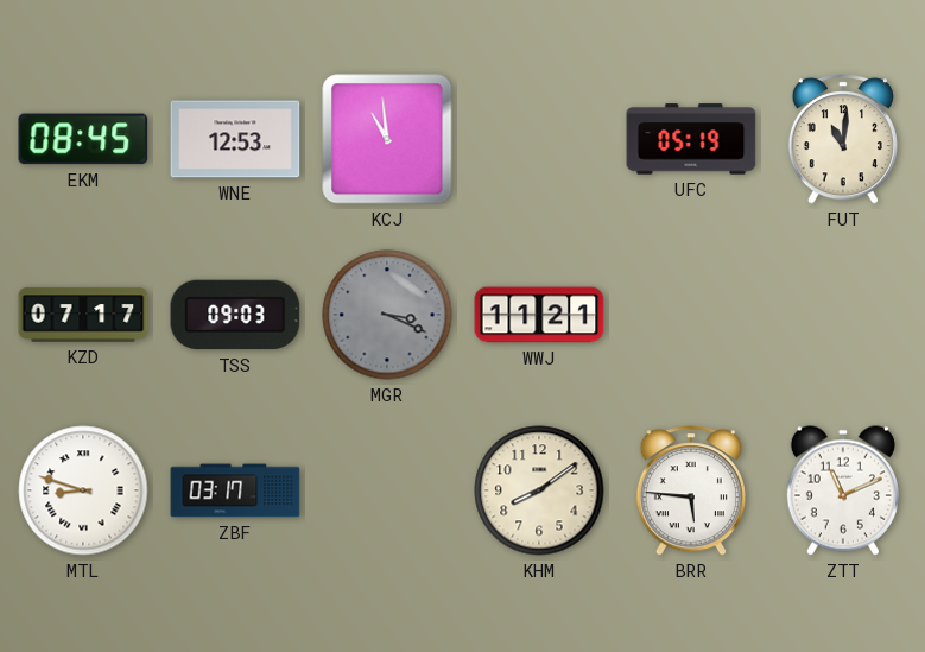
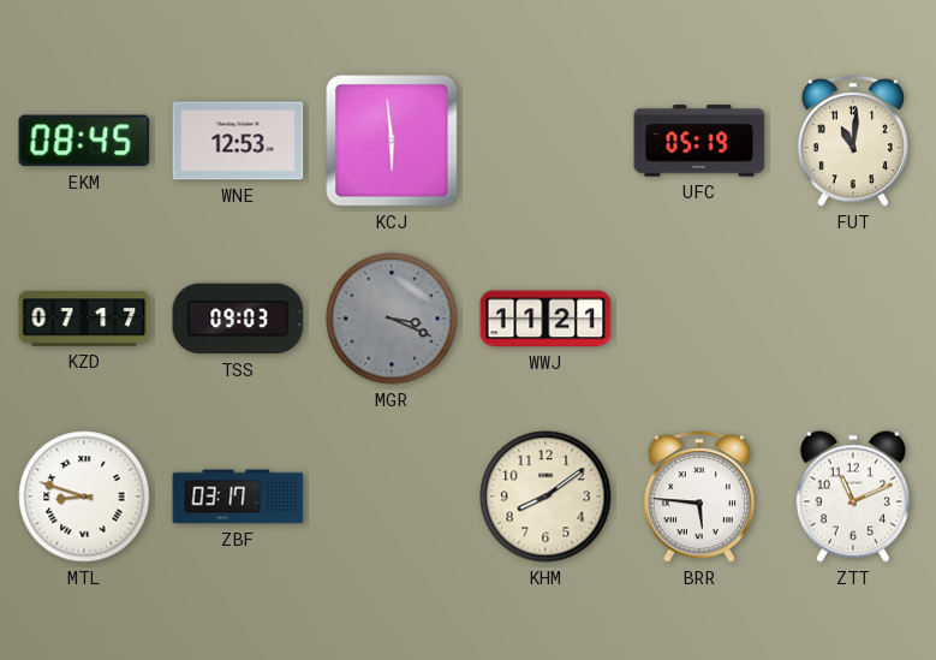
KCJ: 10:59 -> 5:59
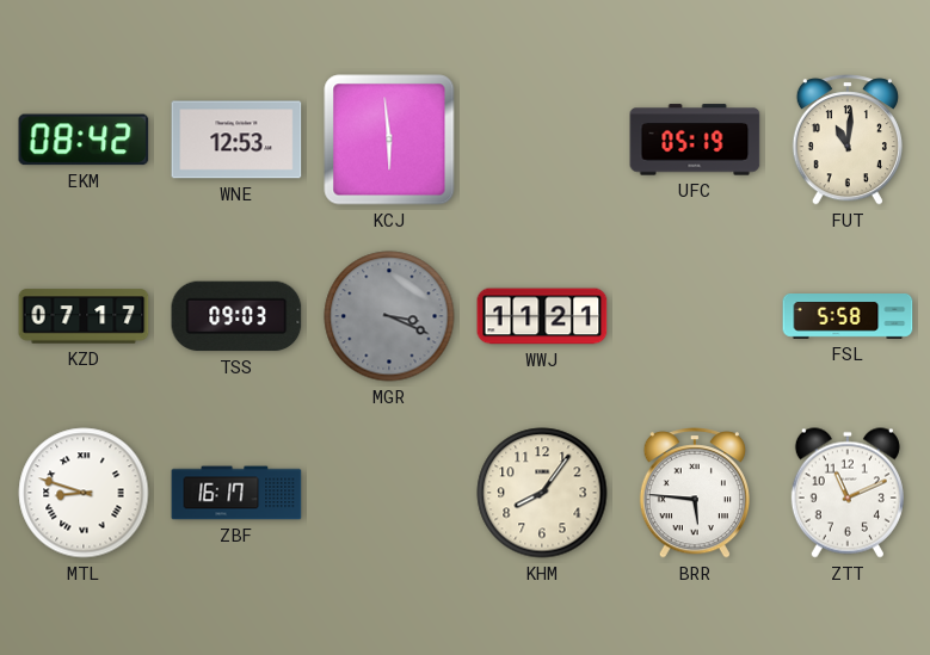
EKM: 08:45 -> 08:42
FSL: none -> 5:58
ZBF: 03:17 -> 16:17
KHM: 8:09 -> 8:06
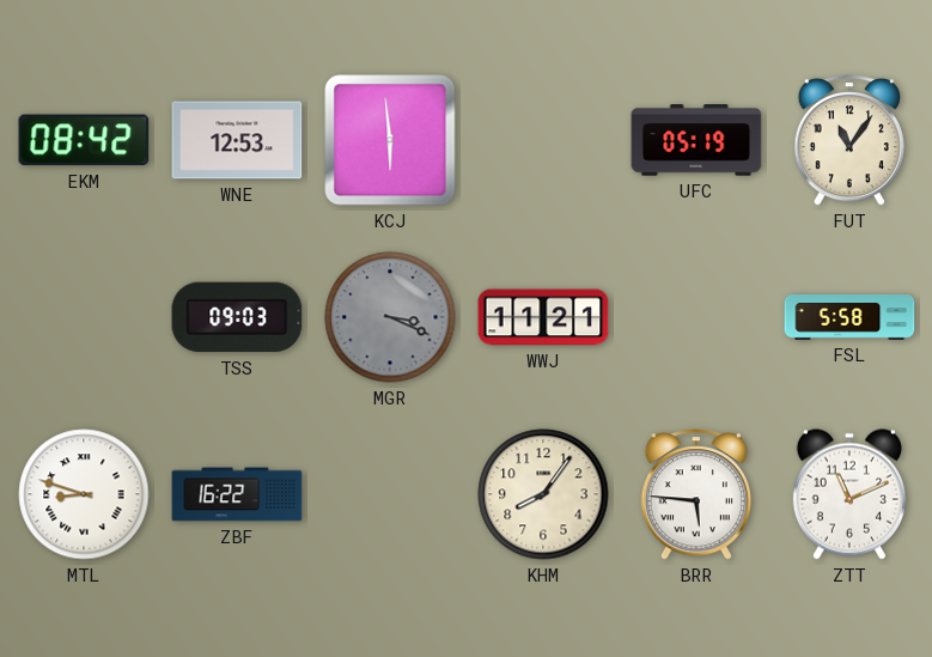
FUT: 11:01 -> 11:06
KZD: 07:17 -> none
ZBF: 16:17 -> 16:22
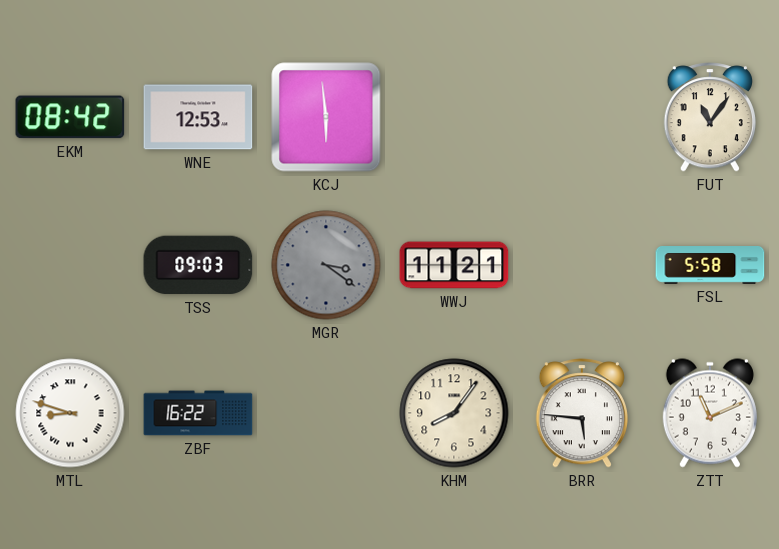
UFC: 05:19 -> none
MGR: 3:19 -> 3:21
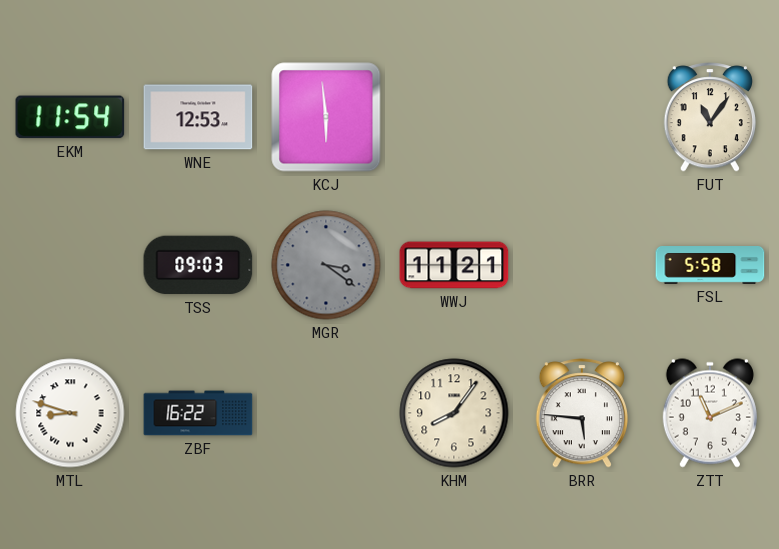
EKM: 08:42 -> 11:54
